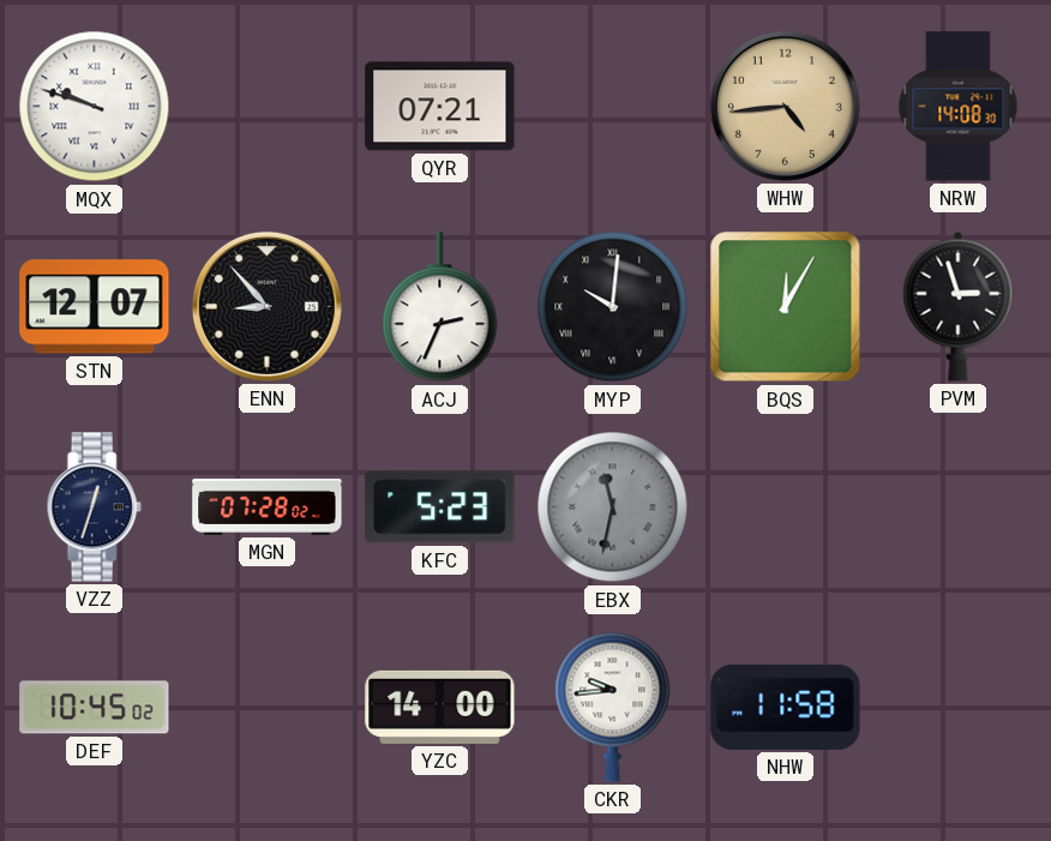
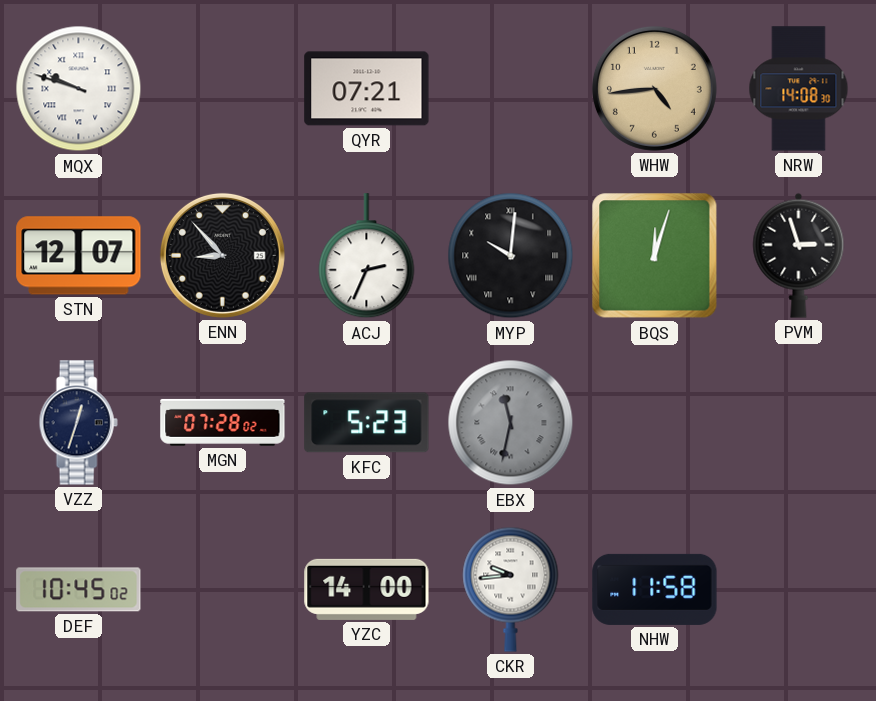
BQS: 12:05 -> 12:03
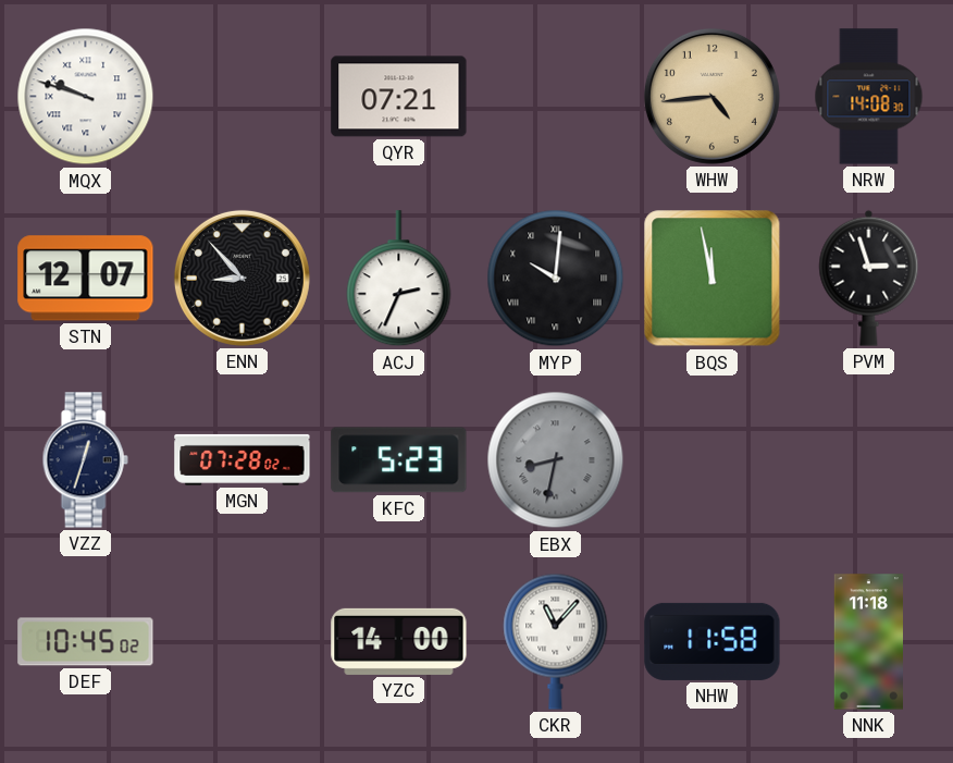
BQS: 12:03 -> 11:58
EBX: 11:32 -> 8:32
CKR: 9:44 -> 11:07
NNK: none -> 11:18
